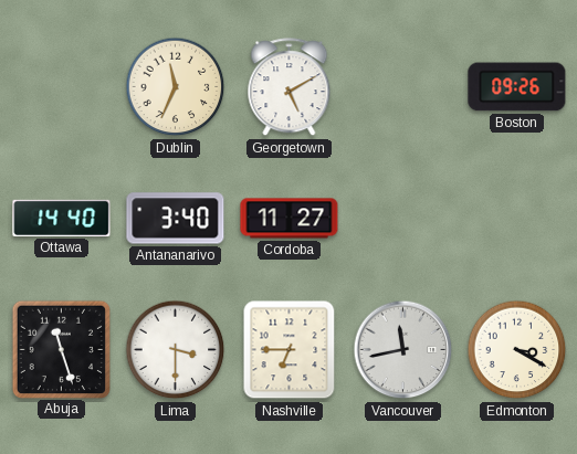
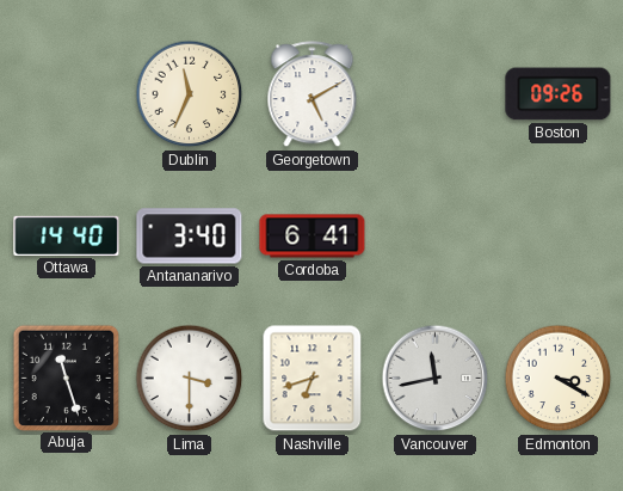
Cordoba: 11:27 -> 6:41
Nashville: 6:45 -> 6:42
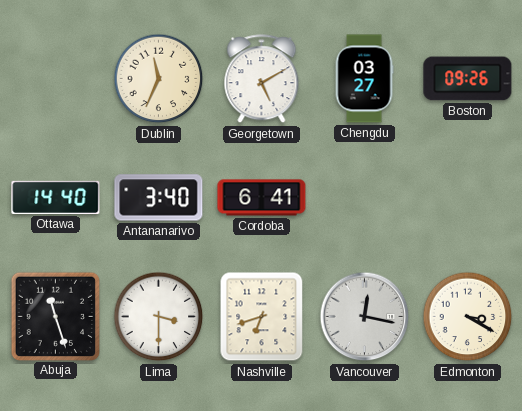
Chengdu: none -> 03:27
Vancouver: 11:43 -> 12:17
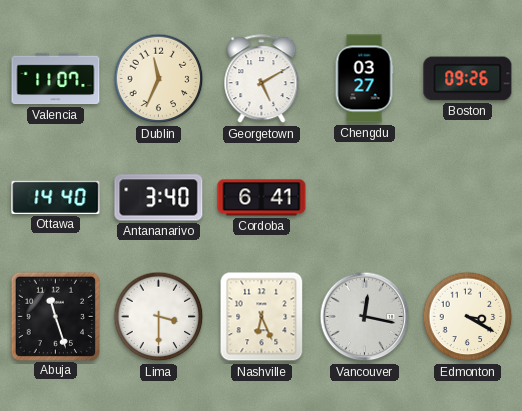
Valencia: none -> 11:07
Nashville: 6:42 -> 6:26
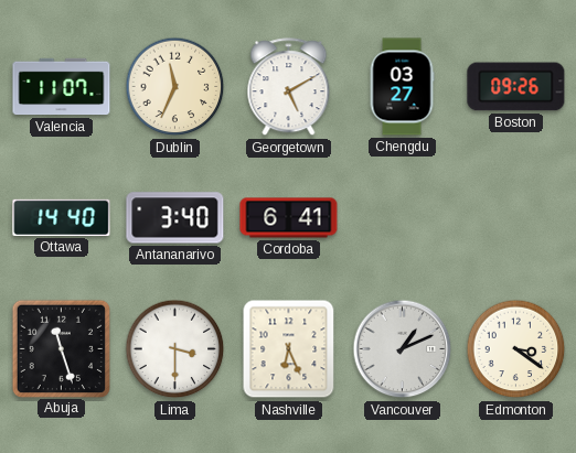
Vancouver: 12:17 -> 1:11
Edmonton: 3:20 -> 3:21
